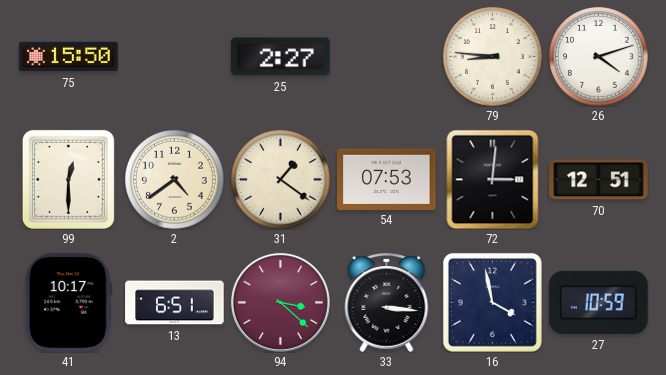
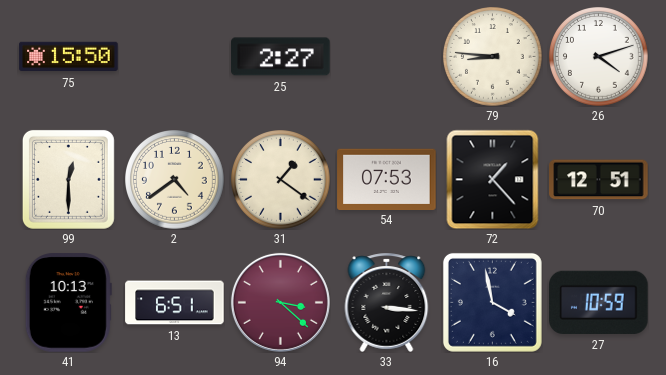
72: 3:01 -> 1:23
41: 10:17 -> 10:13
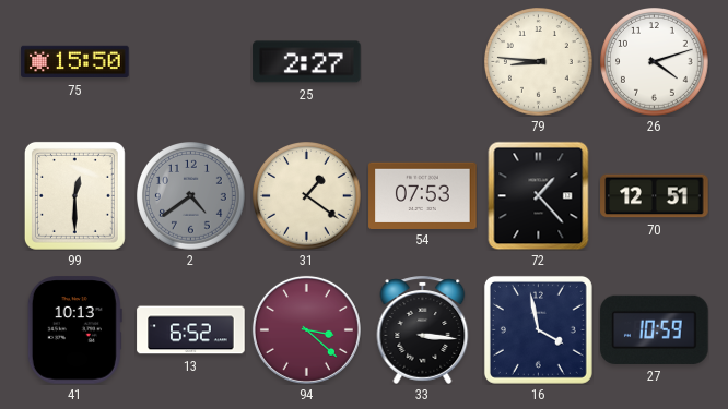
2 dial: cream -> grey
13: 6:51 -> 6:52
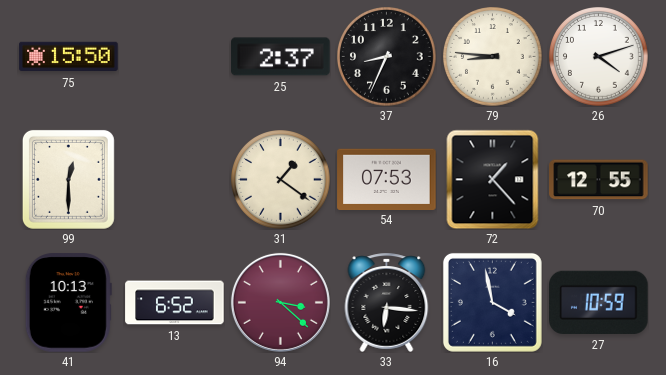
25: 2:27 -> 2:37
37: none -> 8:34
2: 4:39 -> none
70: 12:51 -> 12:55
33: 3:16 -> 6:16
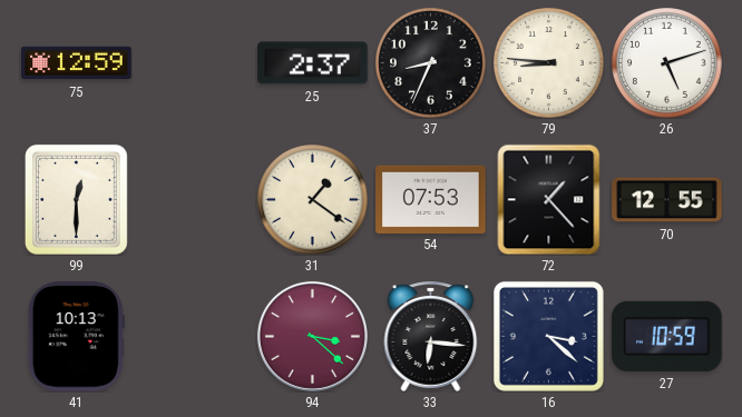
75: 15:50 -> 12:59
26: 4:12 -> 5:12
13: 6:52 -> none
16: 3:58 -> 3:22
